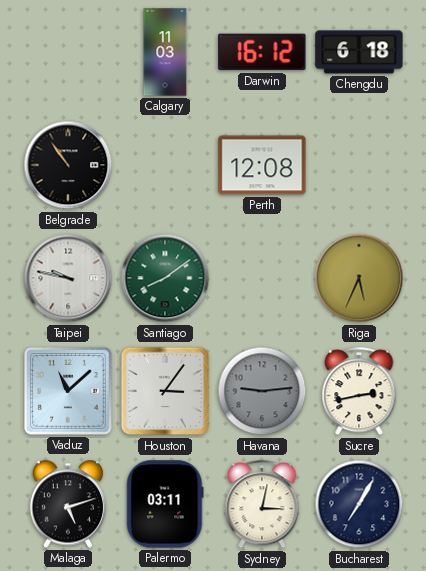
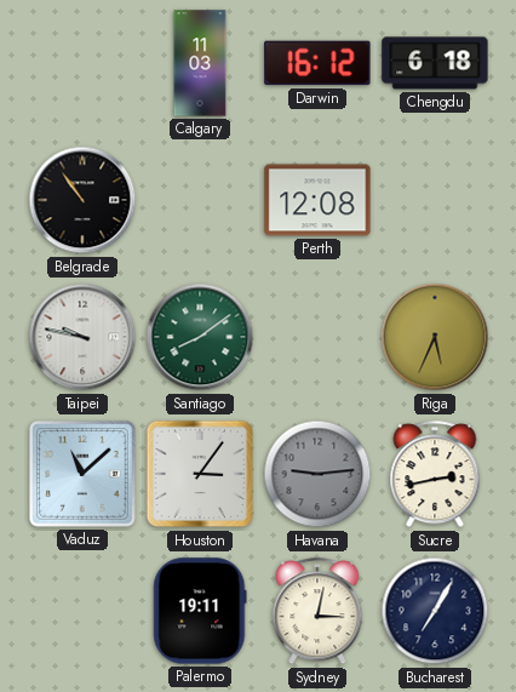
Malaga: 5:12 -> none
Palermo: 03:11 -> 19:11
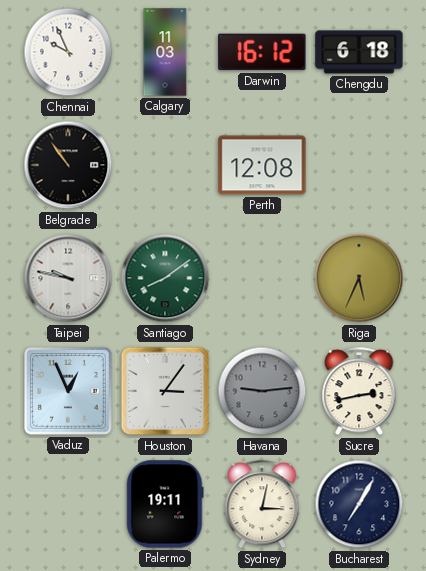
Chennai: none -> 9:56
Vaduz: 11:08 -> 12:56
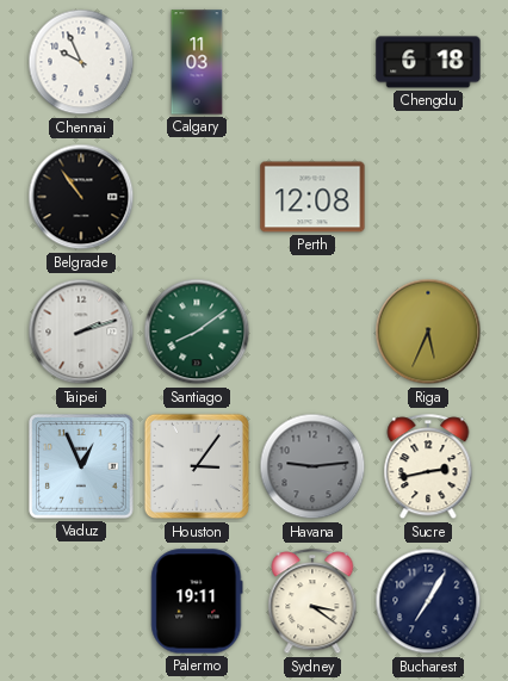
Darwin: 16:12 -> none
Taipei: 9:47 -> 2:12
Sydney: 3:02 -> 3:21
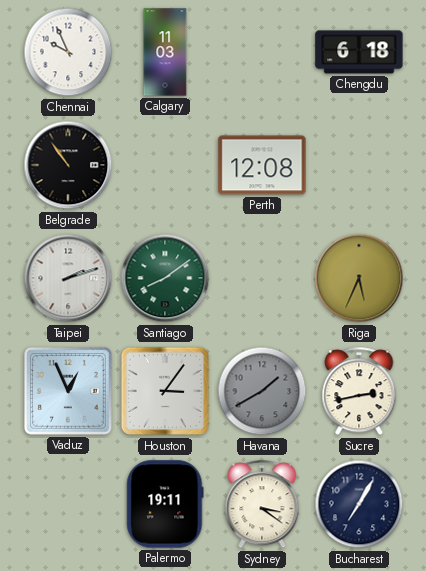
Havana: 9:14 -> 1:40
